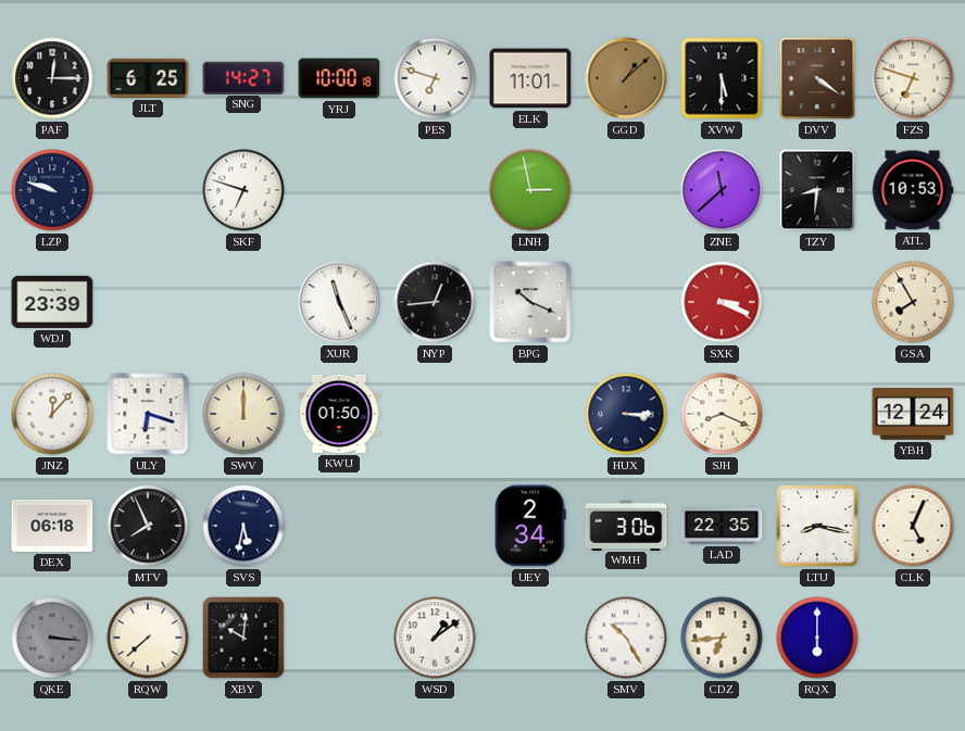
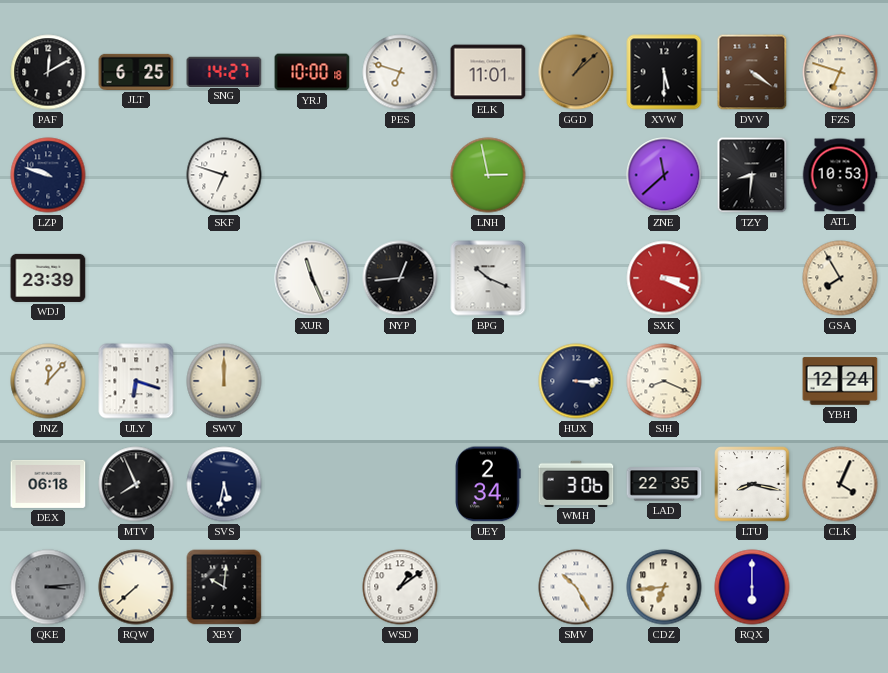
PAF: 12:15 -> 12:10
KWU: 01:50 -> none
CLK: 5:04 -> 4:04
QKE: 3:16 -> 3:14
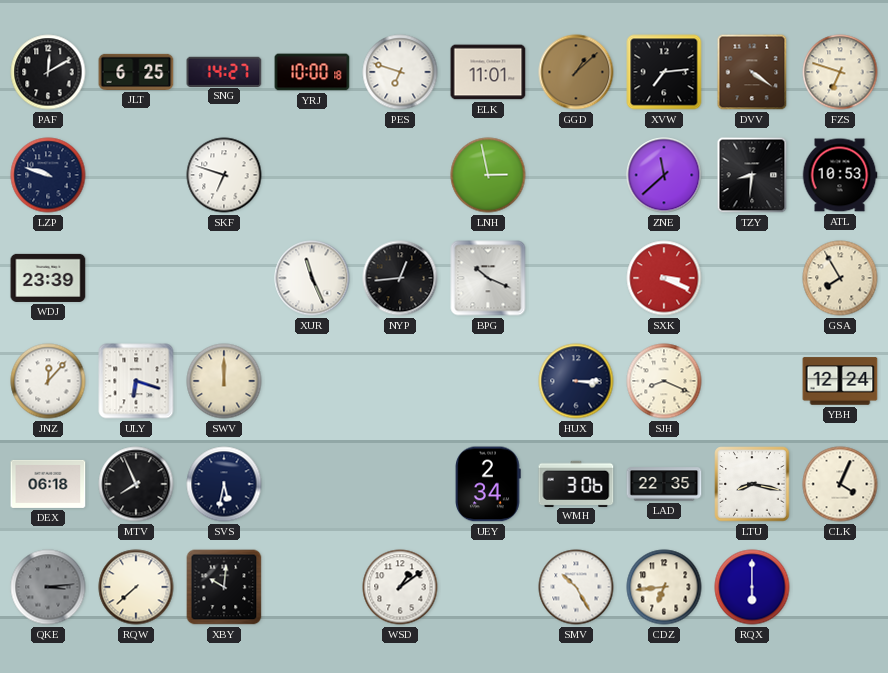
XVW: 5:30 -> 7:14
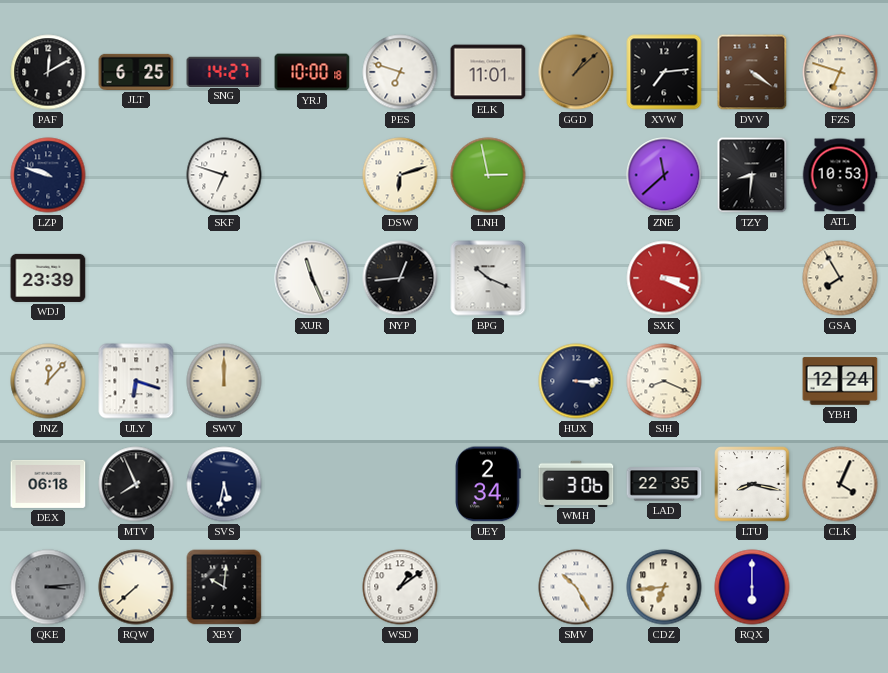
DSW: none -> 6:12
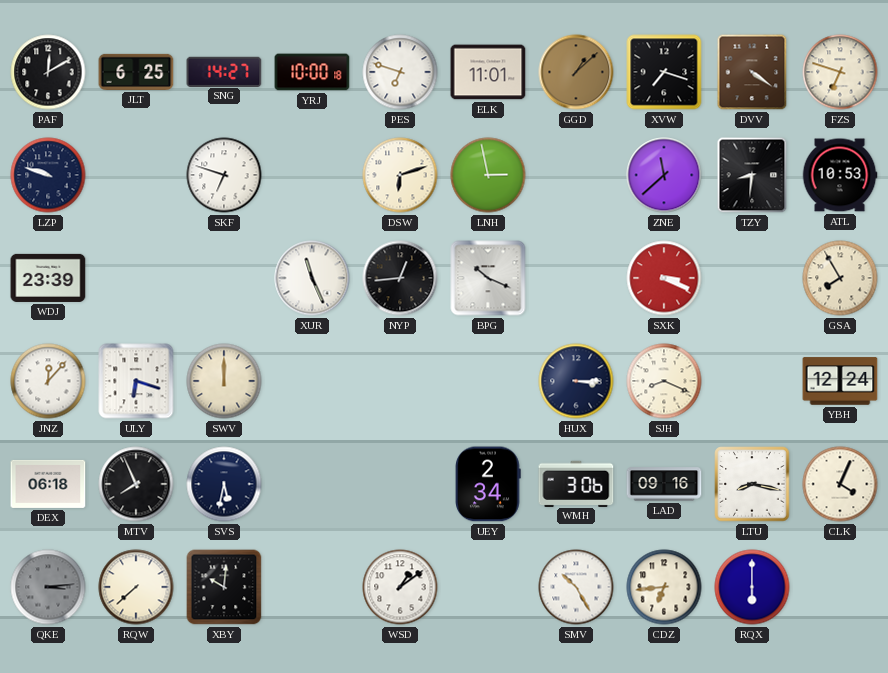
XVW: 7:14 -> 7:18
LAD: 22:35 -> 09:16
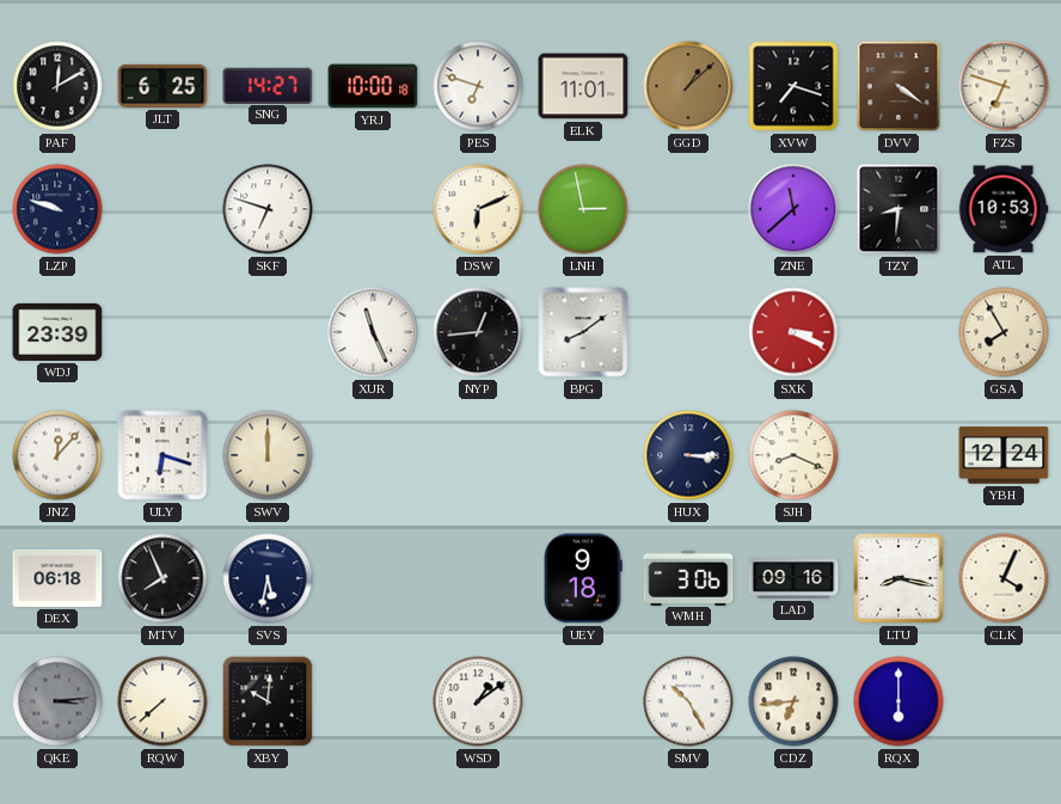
DSW: 6:12 -> 6:11
BPG: 10:19 -> 8:09
UEY: 2:34 -> 9:18
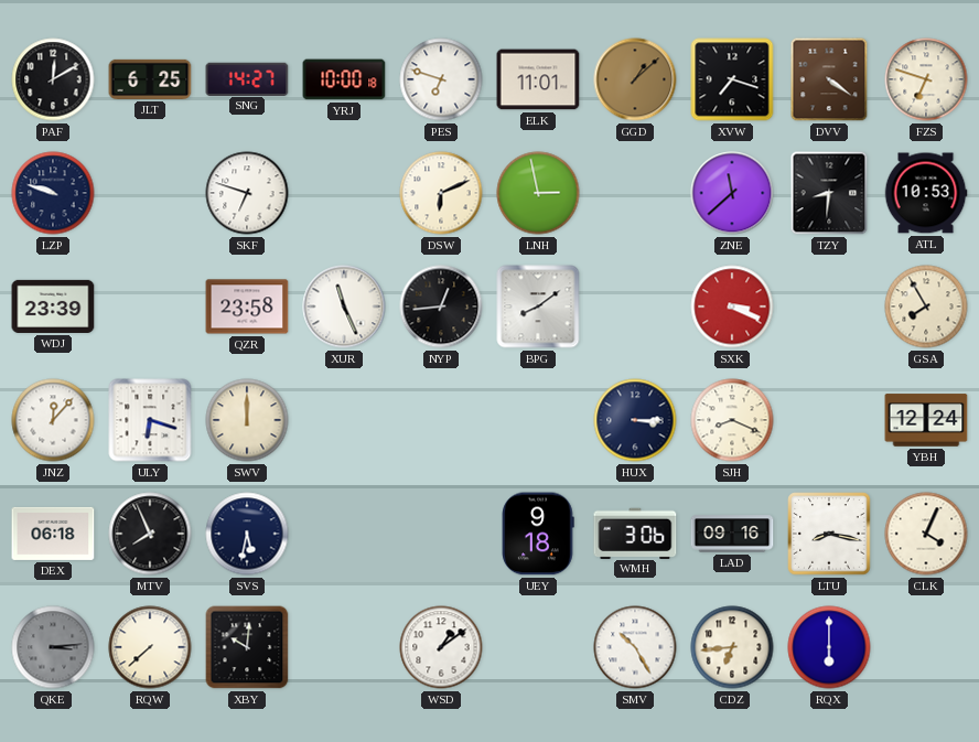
QZR: none -> 23:58
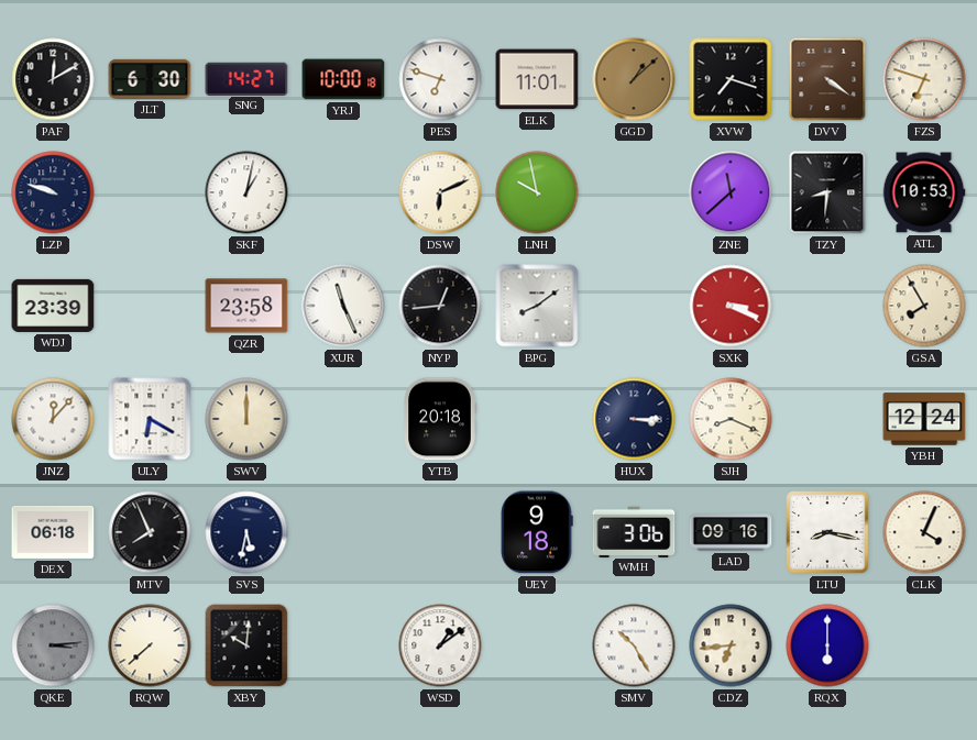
JLT: 6:25 -> 6:30
SKF: 6:48 -> 1:02
LNH: 2:58 -> 9:58
ULY: 6:18 -> 6:20
YTB: none -> 20:18
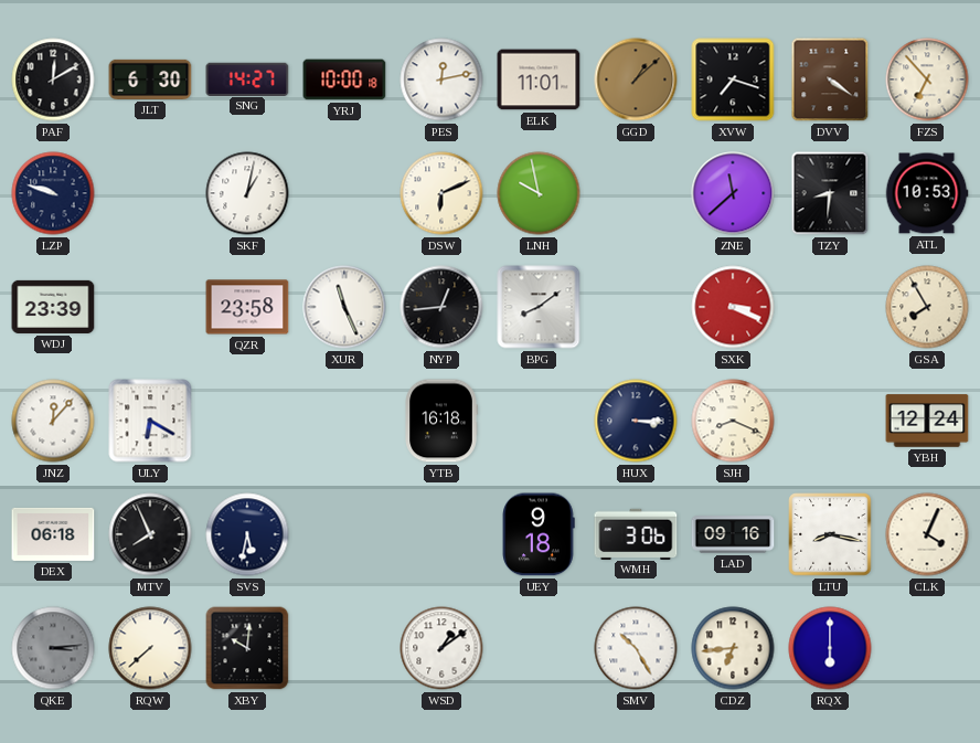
PES: 6:48 -> 12:13
FZS: 6:48 -> 6:53
SWV: 12:00 -> none
YTB: 20:18 -> 16:18
